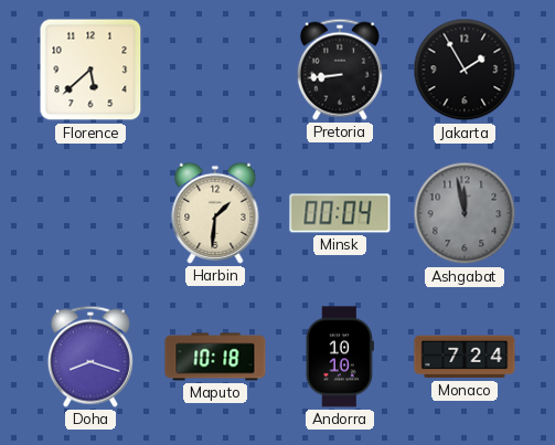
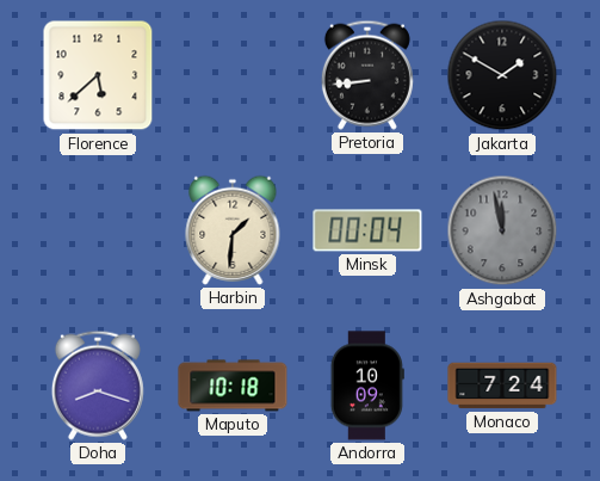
Jakarta: 1:55 -> 1:50
Andorra: 10:10 -> 10:09
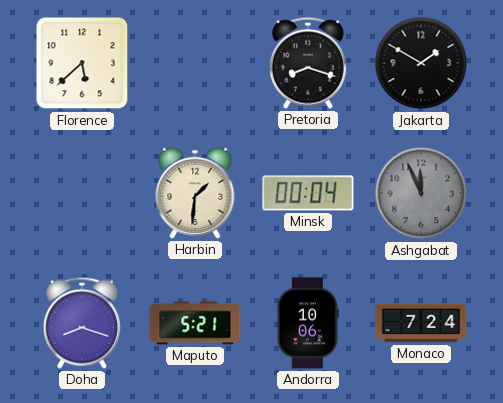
Pretoria: 8:44 -> 8:18
Ashgabat: 11:58 -> 11:56
Maputo: 10:18 -> 5:21
Andorra: 10:09 -> 10:06
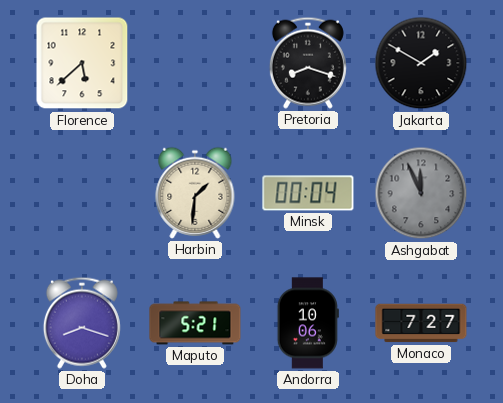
Monaco: 7:24 -> 7:27
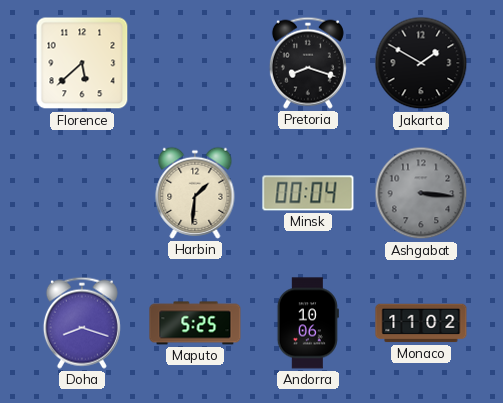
Ashgabat: 11:56 -> 3:16
Maputo: 5:21 -> 5:25
Monaco: 7:27 -> 11:02
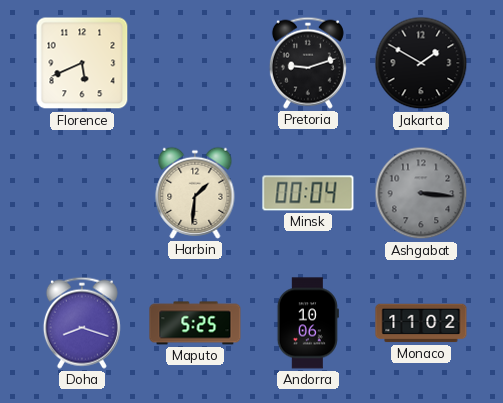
Florence: 5:38 -> 5:41
Pretoria: 8:18 -> 9:12
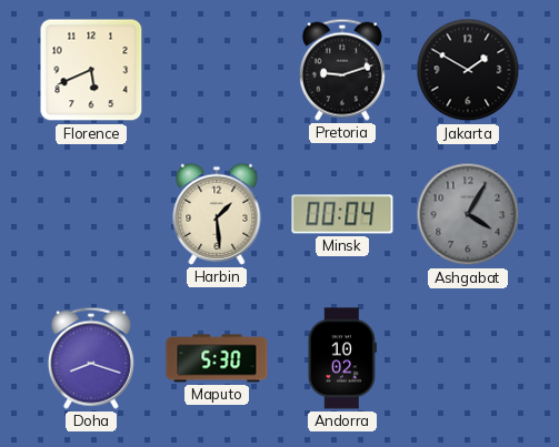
Harbin: 1:31 -> 1:29
Ashgabat: 3:16 -> 4:05
Maputo: 5:25 -> 5:30
Andorra: 10:06 -> 10:02
Monaco: 11:02 -> none
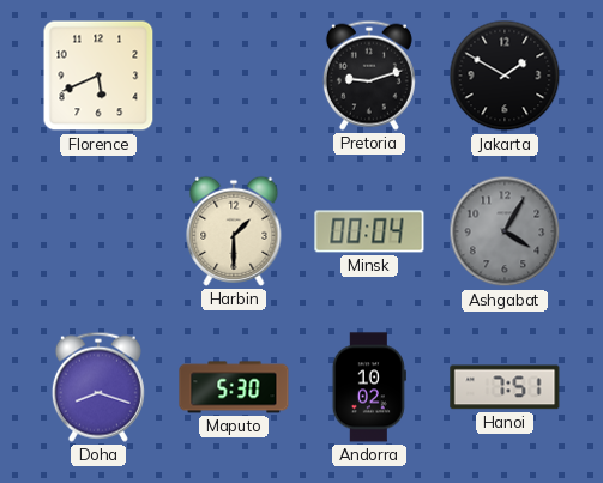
Harbin: 1:29 -> 1:30
Hanoi: none -> 7:51
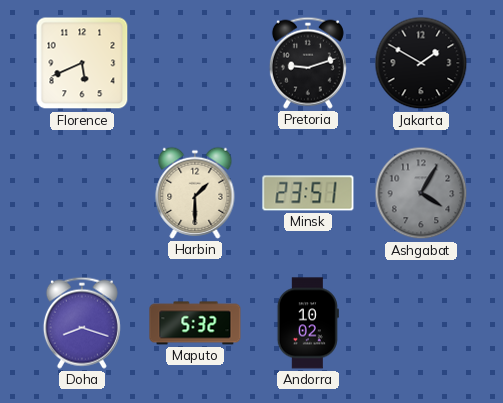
Minsk: 00:04 -> 23:51
Maputo: 5:30 -> 5:32
Hanoi: 7:51 -> none
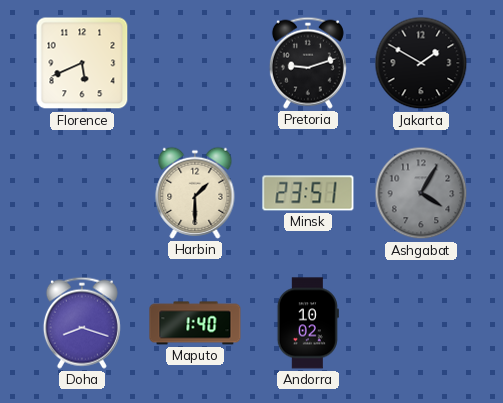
Maputo: 5:32 -> 1:40
